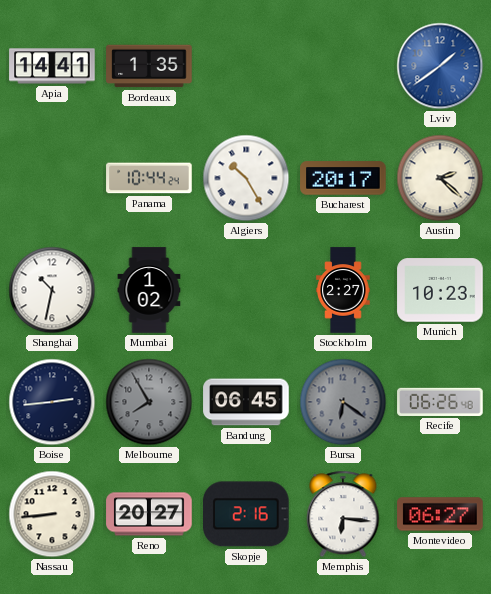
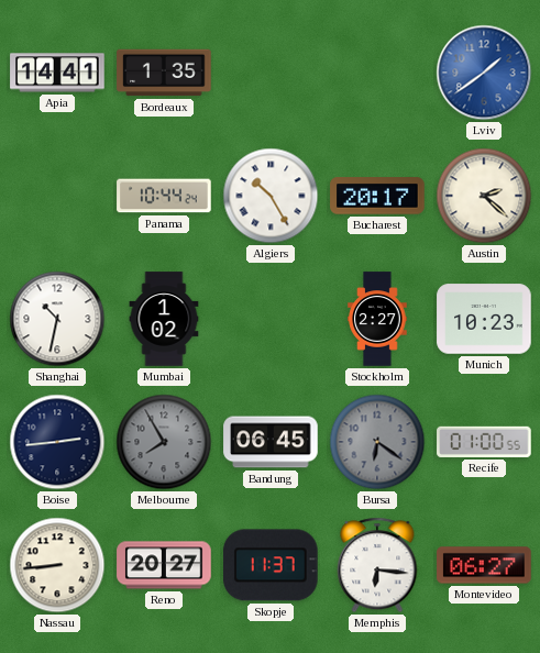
Recife: 06:26 -> 01:00
Skopje: 2:16 -> 11:37
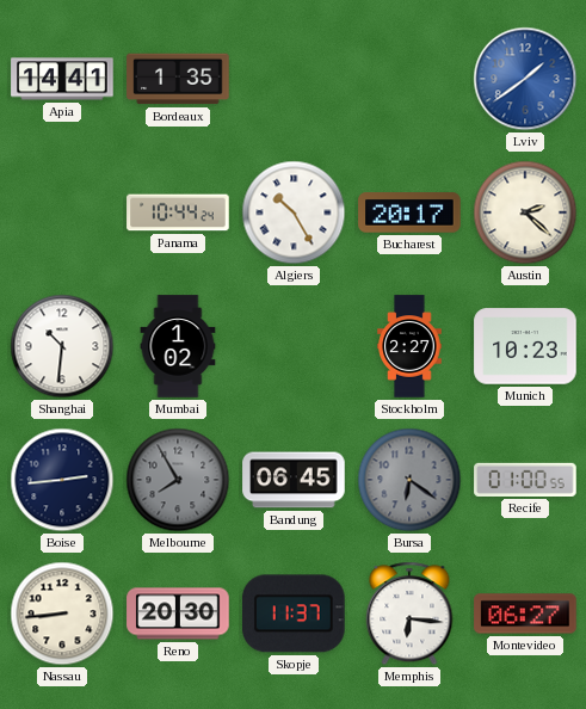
Shanghai: 10:32 -> 10:31
Reno: 20:27 -> 20:30
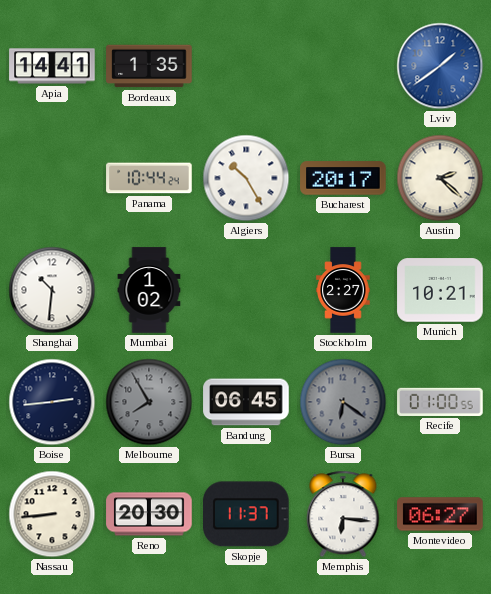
Munich: 10:23 -> 10:21
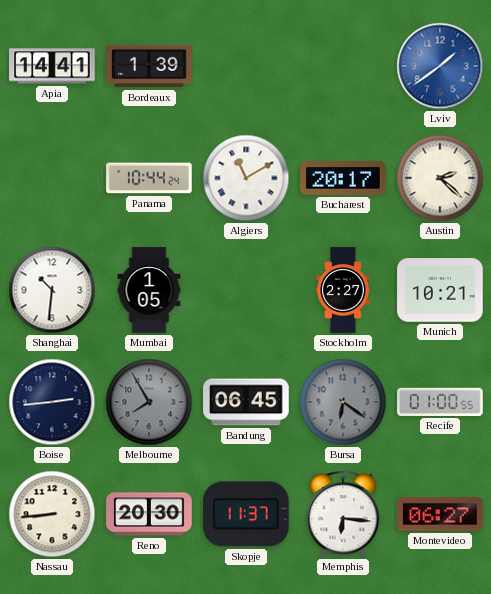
Bordeaux: 1:35 -> 1:39
Algiers: 10:25 -> 11:10
Mumbai: 1:02 -> 1:05
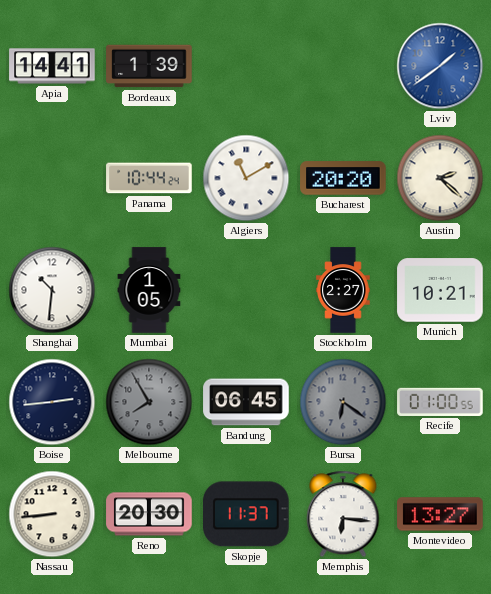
Bucharest: 20:17 -> 20:20
Montevideo: 06:27 -> 13:27
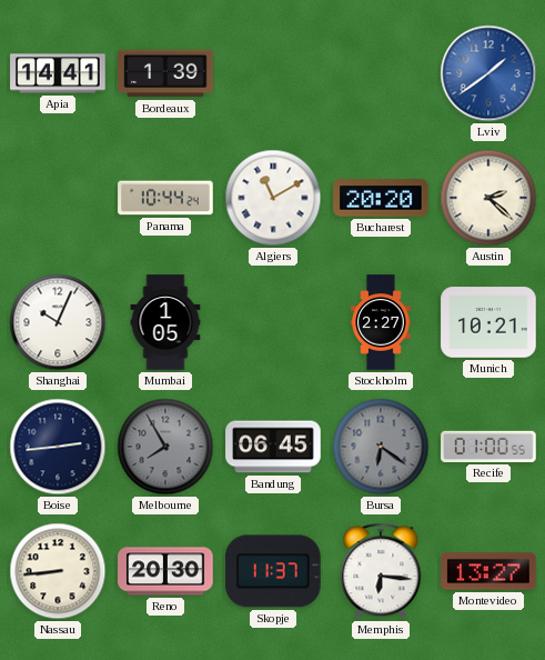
Shanghai: 10:31 -> 10:04
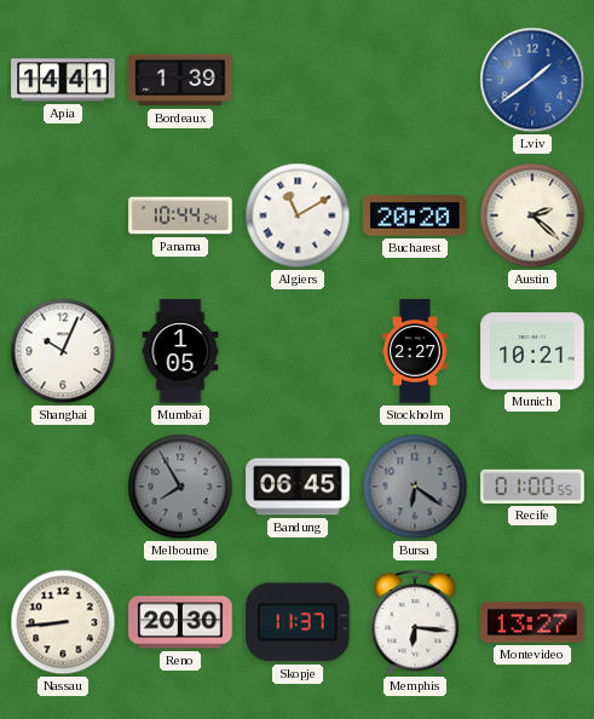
Boise: 2:44 -> none
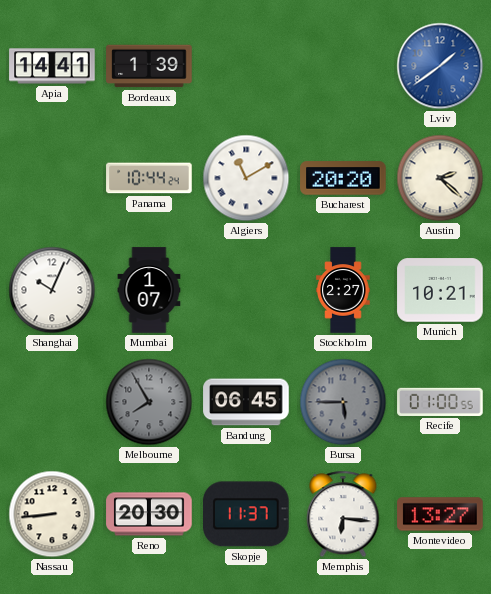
Mumbai: 1:05 -> 1:07
Bursa: 6:21 -> 5:45
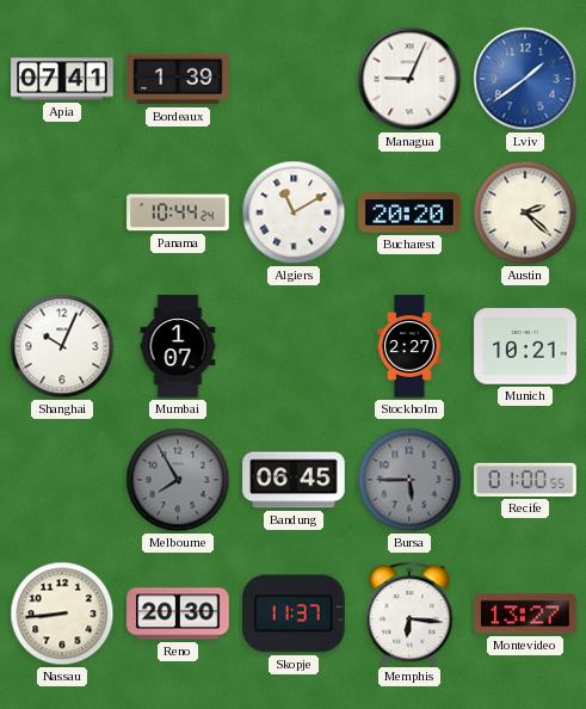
Apia: 14:41 -> 07:41
Managua: none -> 9:04
